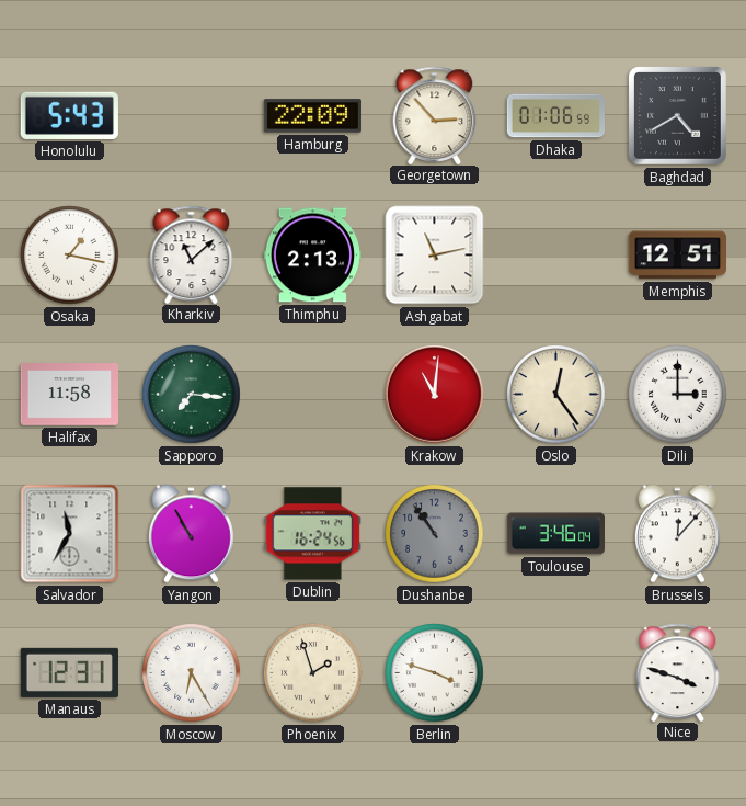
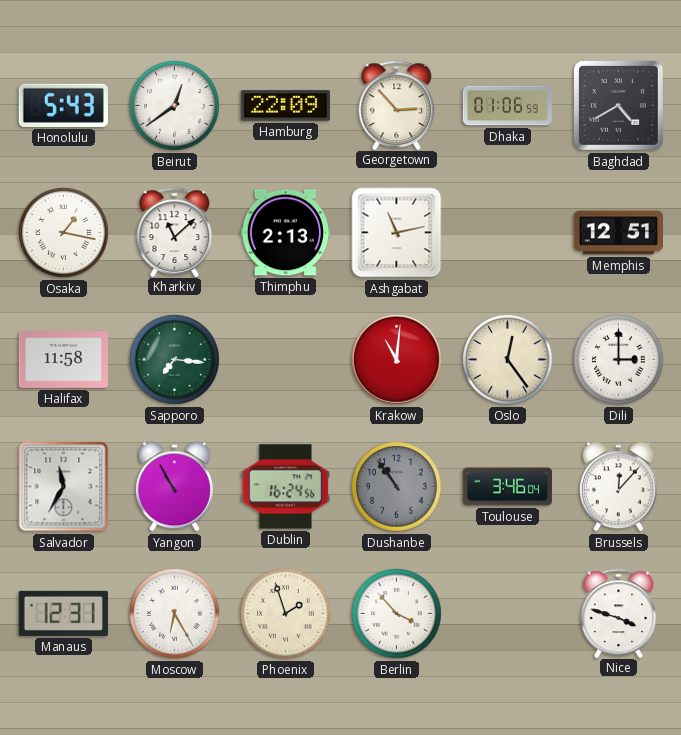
Beirut: none -> 12:39
Berlin: 3:48 -> 3:53
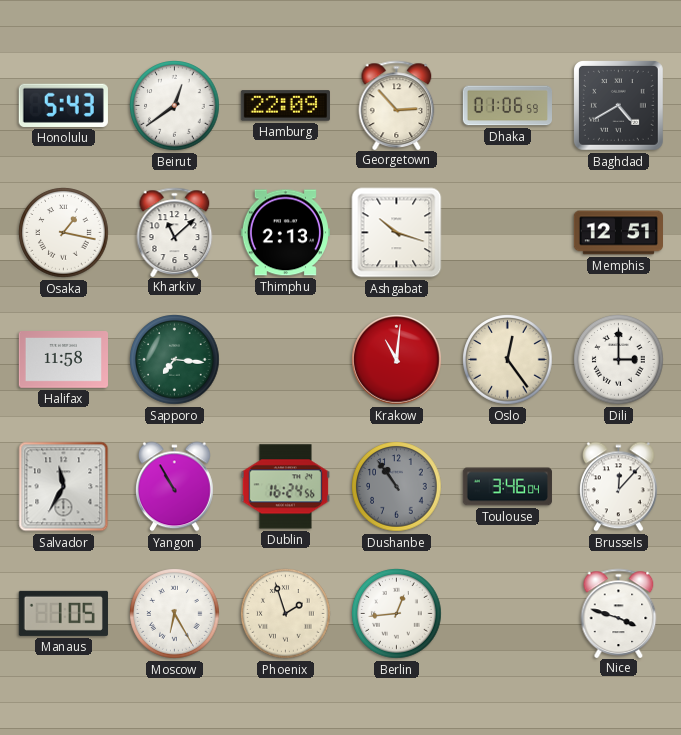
Ashgabat: 11:13 -> 10:18
Manaus: 12:31 -> 1:05
Berlin: 3:53 -> 12:44
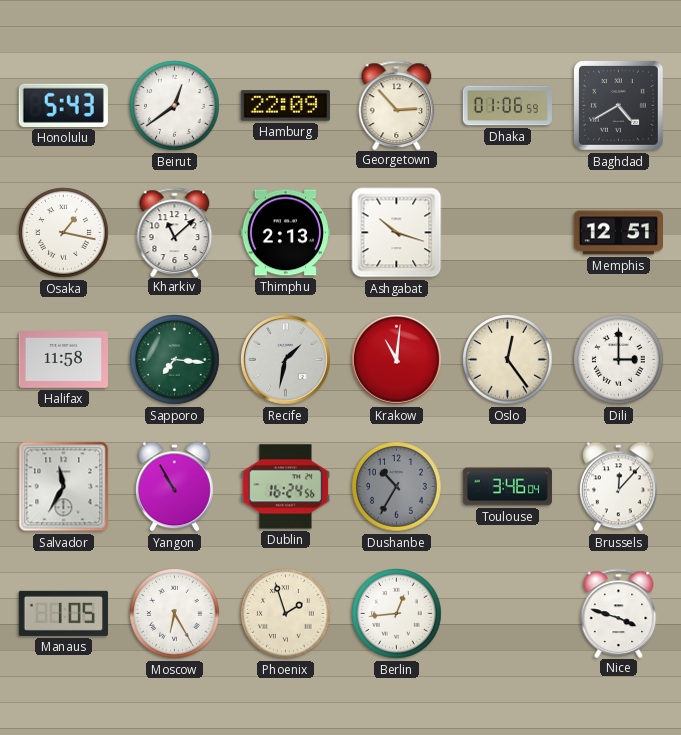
Recife: none -> 1:32
Dushanbe: 10:54 -> 10:35
